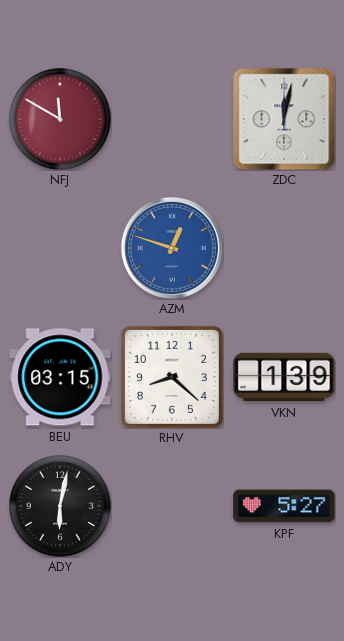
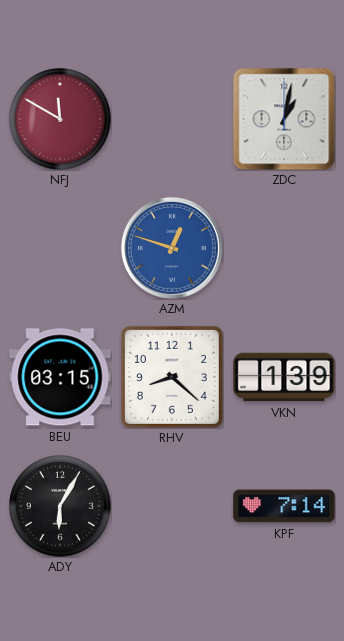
ZDC: 12:02 -> 1:02
ADY: 6:02 -> 6:05
KPF: 5:27 -> 7:14
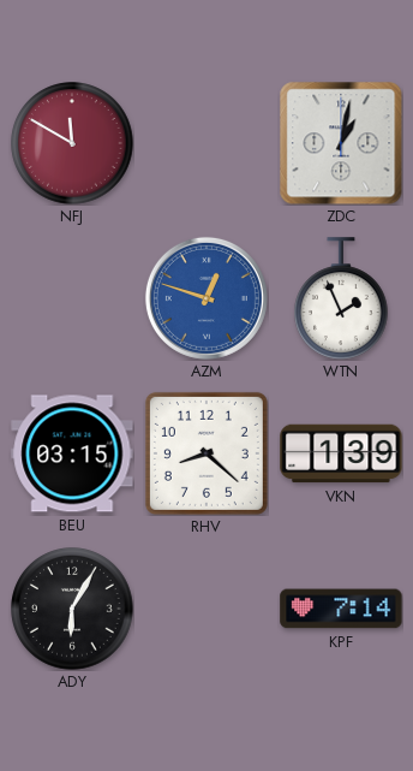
WTN: none -> 1:56
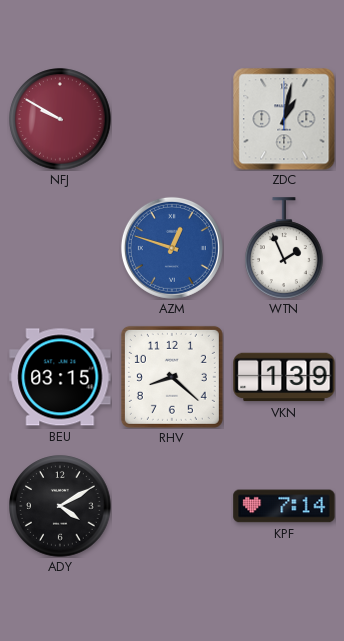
NFJ: 11:50 -> 9:50
ADY: 6:05 -> 4:10
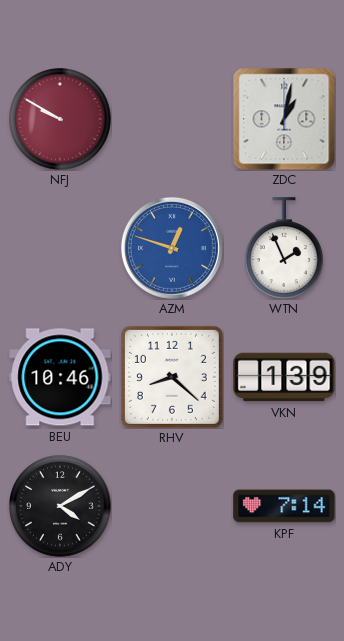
BEU: 03:15 -> 10:46
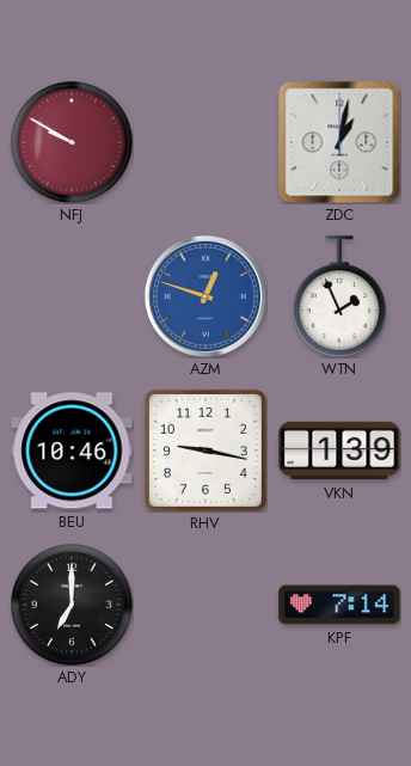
RHV: 8:22 -> 9:17
ADY: 4:10 -> 7:00
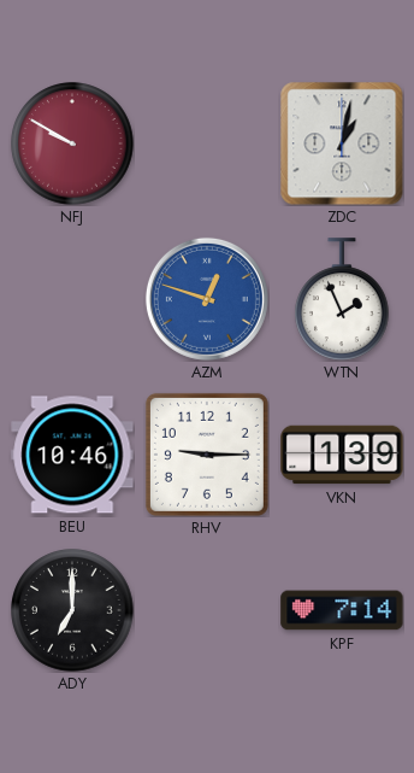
RHV: 9:17 -> 9:15
